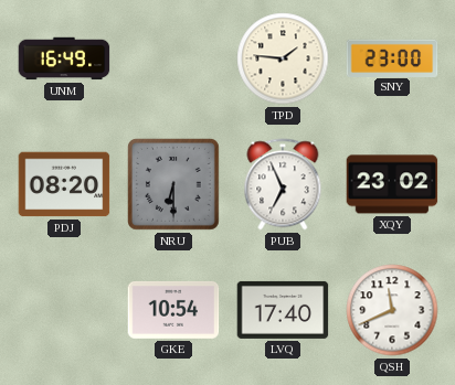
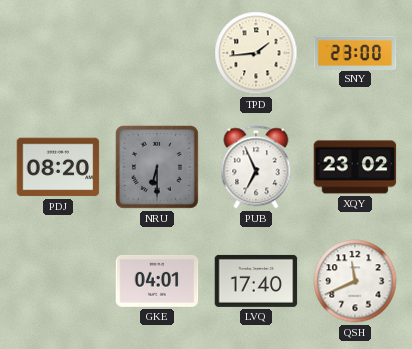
UNM: 16:49 -> none
TPD: 1:46 -> 1:44
GKE: 10:54 -> 04:01
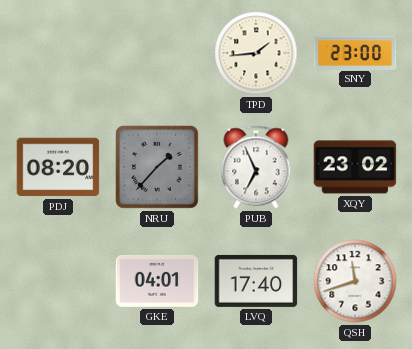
NRU: 6:30 -> 1:37
QSH: 11:41 -> 11:42
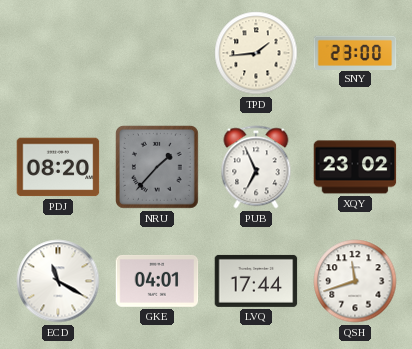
ECD: none -> 11:20
LVQ: 17:40 -> 17:44
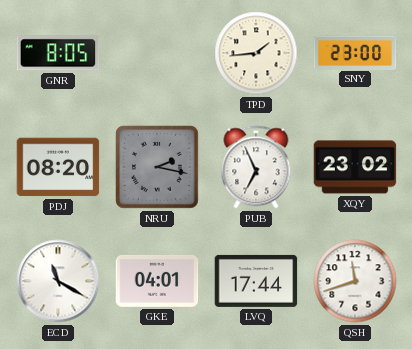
GNR: none -> 8:05
NRU: 1:37 -> 2:17
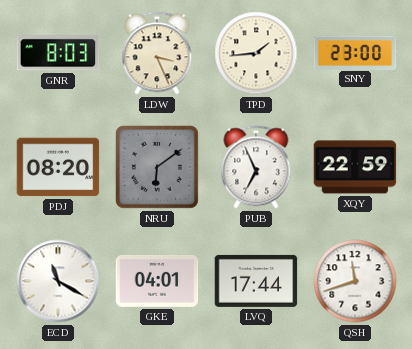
GNR: 8:05 -> 8:03
LDW: none -> 3:26
NRU: 2:17 -> 6:09
XQY: 23:02 -> 22:59
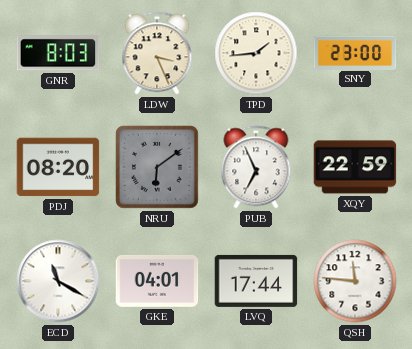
QSH: 11:42 -> 11:46
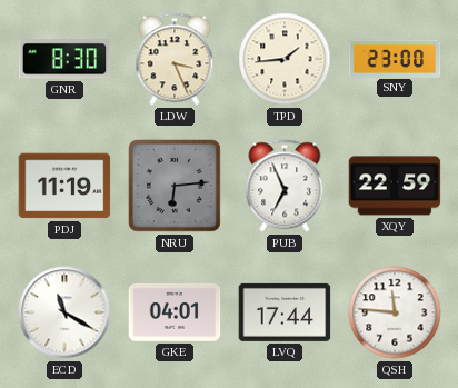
GNR: 8:03 -> 8:30
PDJ: 08:20 -> 11:19
NRU: 6:09 -> 6:14
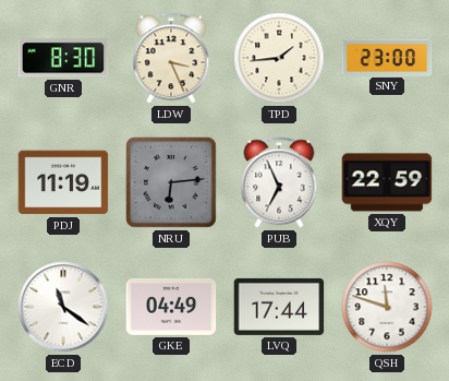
ECD: 11:20 -> 11:21
GKE: 04:01 -> 04:49
QSH: 11:46 -> 11:48
